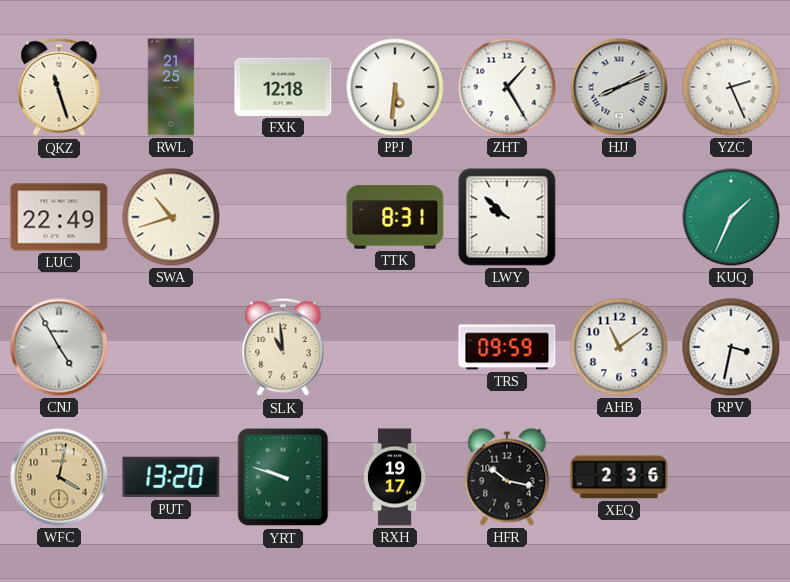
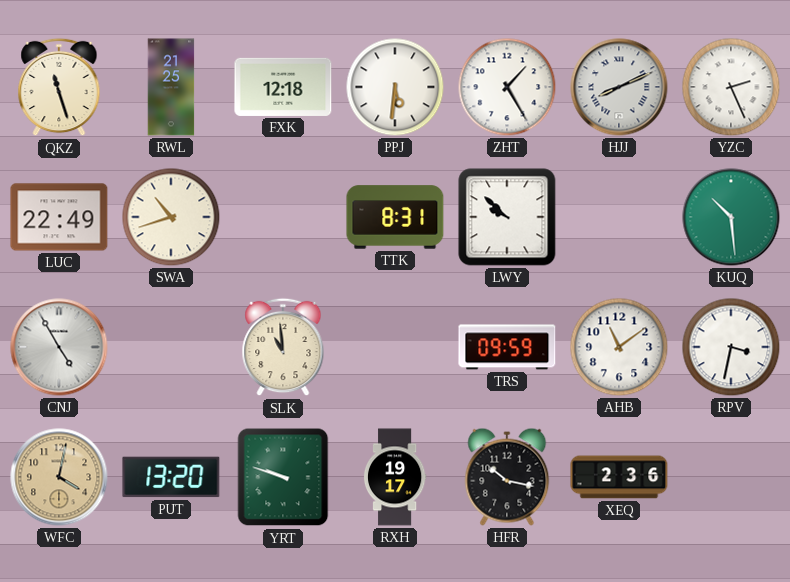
KUQ: 1:34 -> 10:29
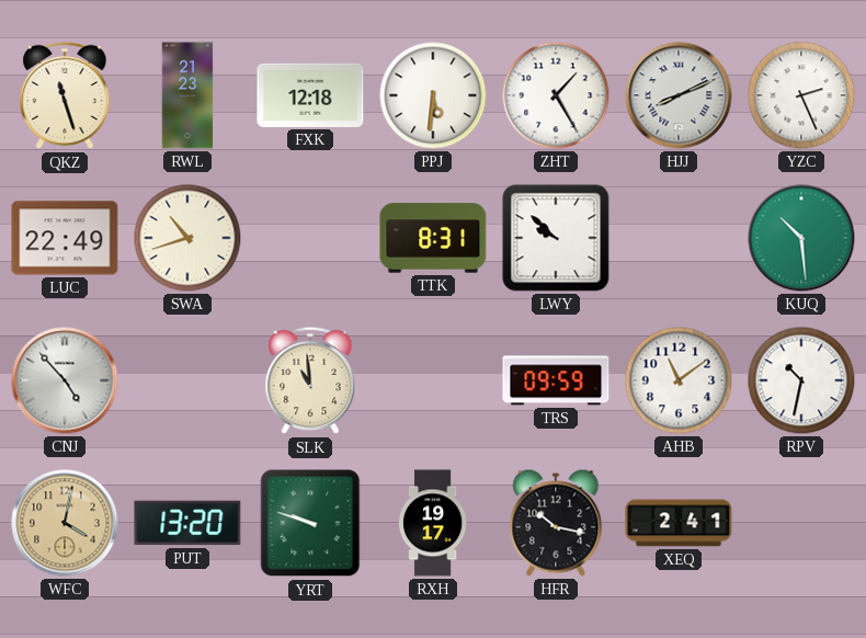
RWL: 21:25 -> 21:23
CNJ: 4:55 -> 4:53
RPV: 3:32 -> 10:32
XEQ: 2:36 -> 2:41
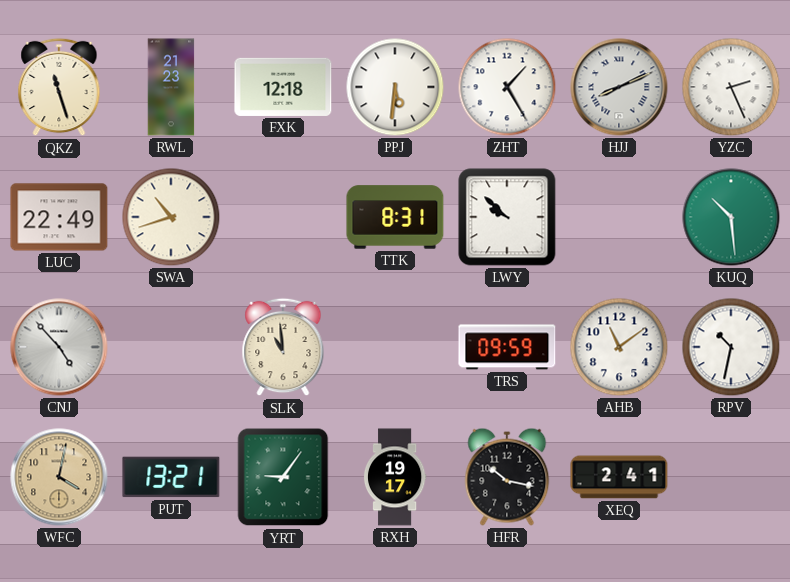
PUT: 13:20 -> 13:21
YRT: 9:48 -> 9:06
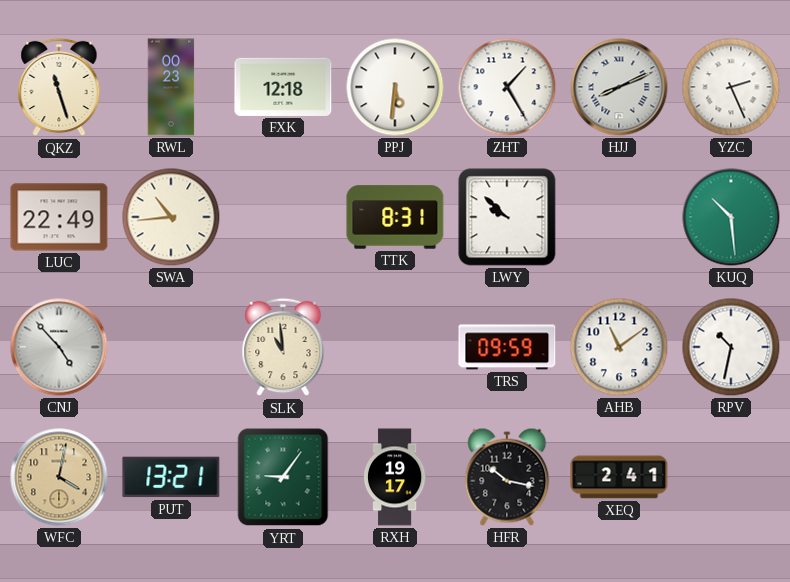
RWL: 21:23 -> 00:23
SWA: 10:42 -> 10:44
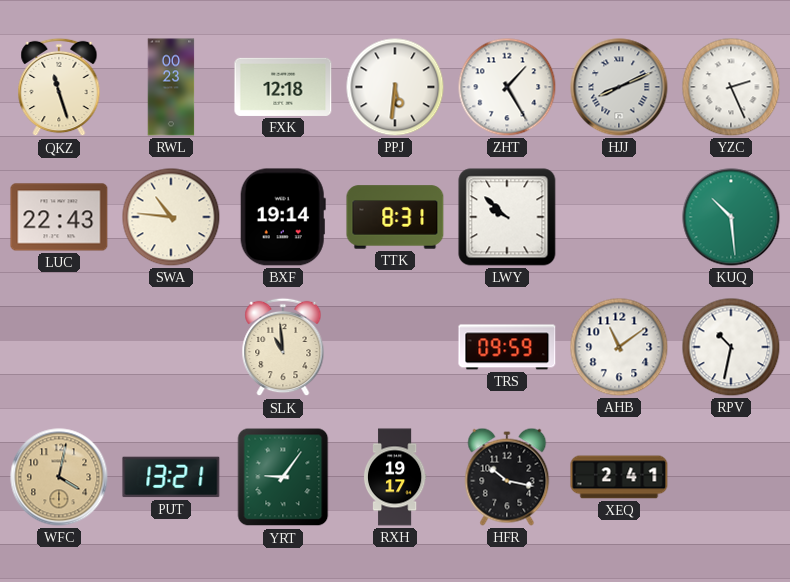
LUC: 22:49 -> 22:43
SWA: 10:44 -> 10:46
BXF: none -> 19:14
CNJ: 4:53 -> none
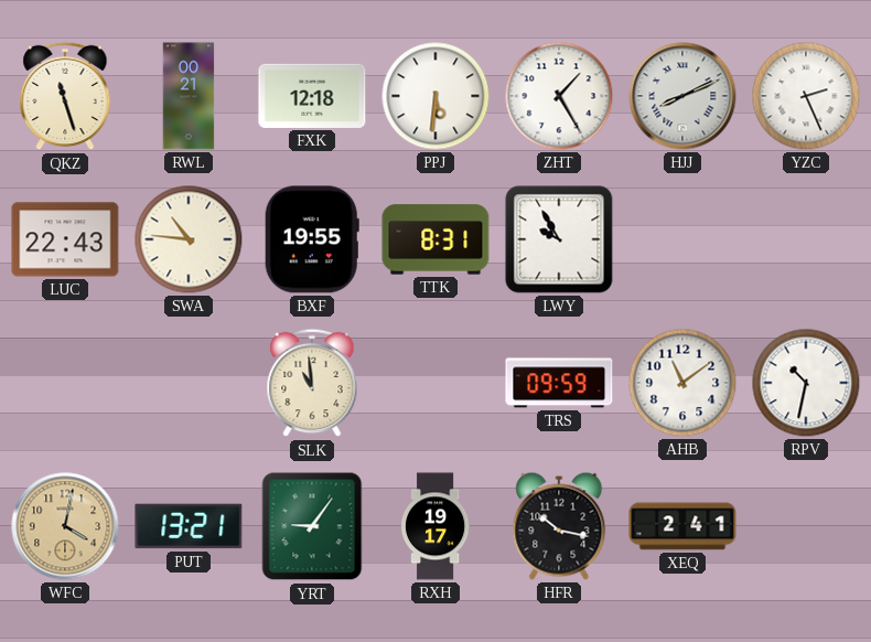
RWL: 00:23 -> 00:21
BXF: 19:14 -> 19:55
LWY: 9:52 -> 9:55
KUQ: 10:29 -> none
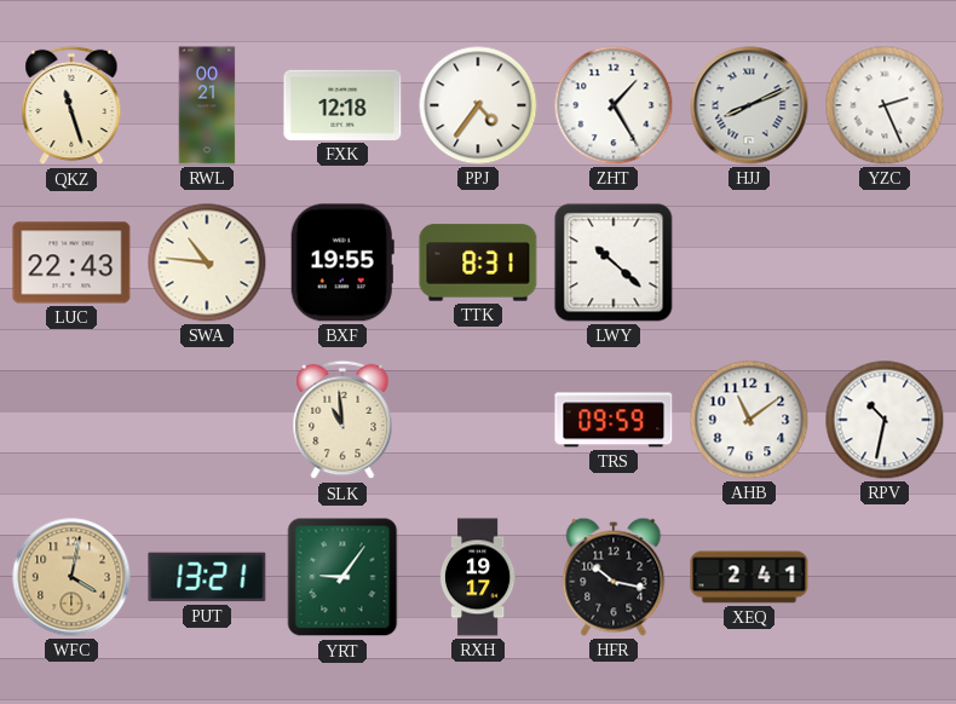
PPJ: 5:31 -> 4:36
LWY: 9:55 -> 10:22
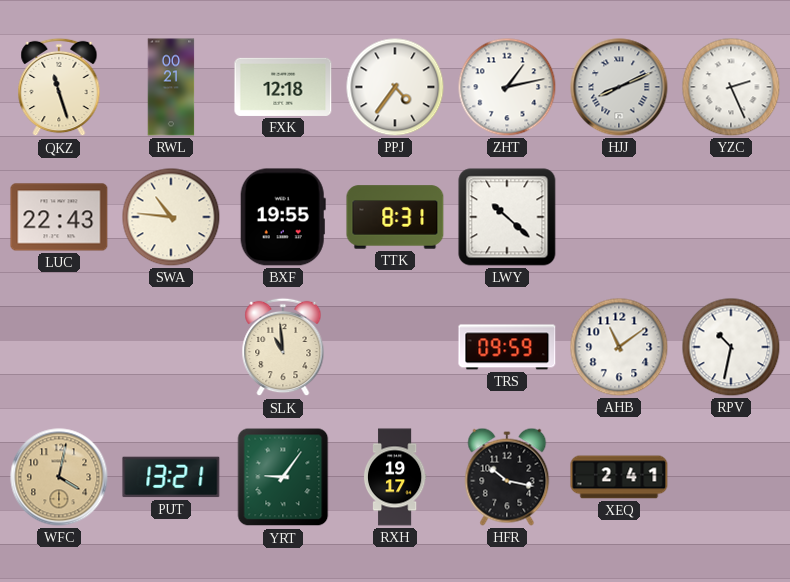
ZHT: 1:25 -> 1:13
